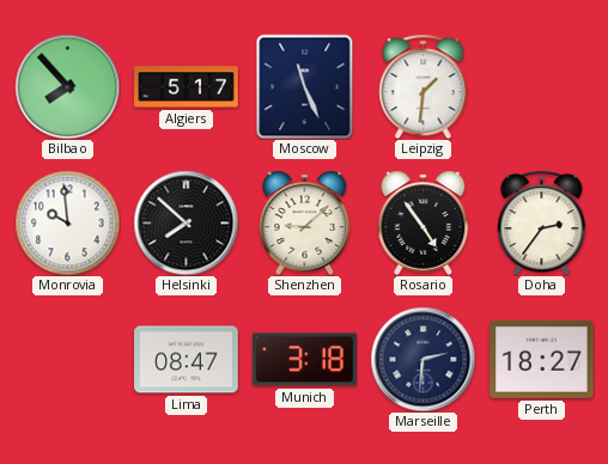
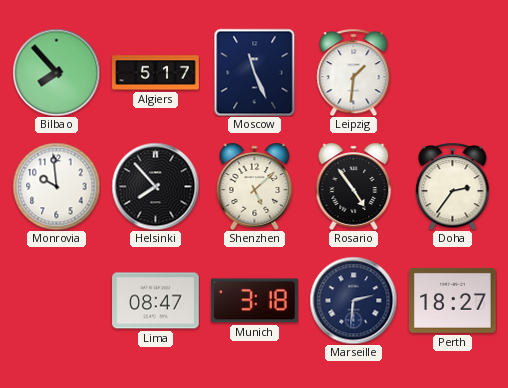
Helsinki: 7:52 -> 7:53
Shenzhen: 9:08 -> 5:08
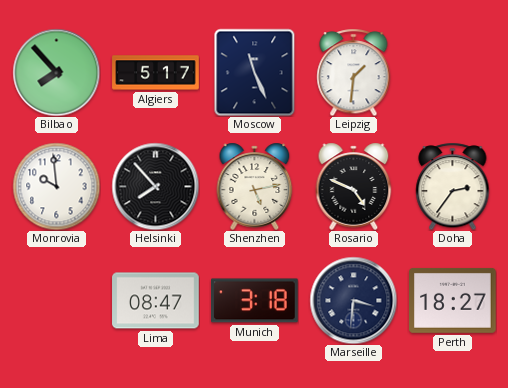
Shenzhen: 5:08 -> 5:13
Rosario: 4:54 -> 4:49
Marseille: 2:31 -> 3:31
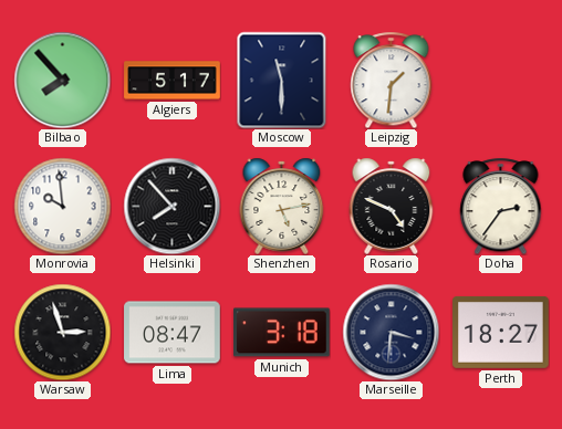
Moscow: 11:26 -> 11:30
Warsaw: none -> 2:57
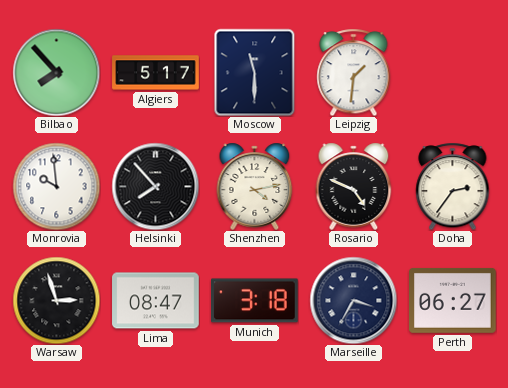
Shenzhen: 5:13 -> 4:13
Marseille: 3:31 -> 3:35
Perth: 18:27 -> 06:27
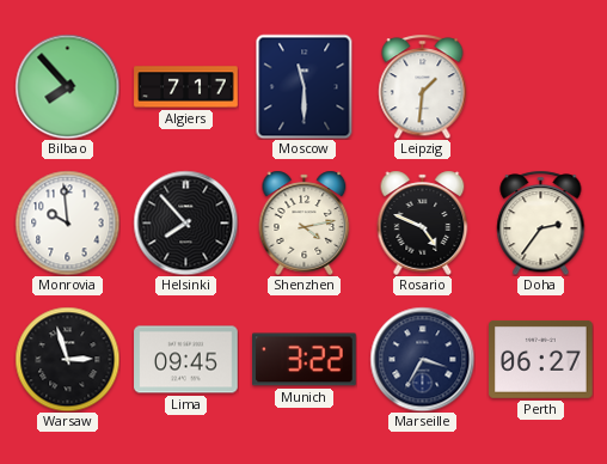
Algiers: 5:17 -> 7:17
Lima: 08:47 -> 09:45
Munich: 3:18 -> 3:22
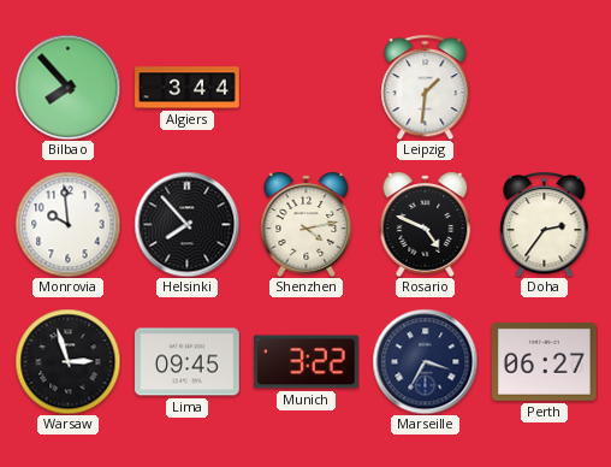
Algiers: 7:17 -> 3:44
Moscow: 11:30 -> none
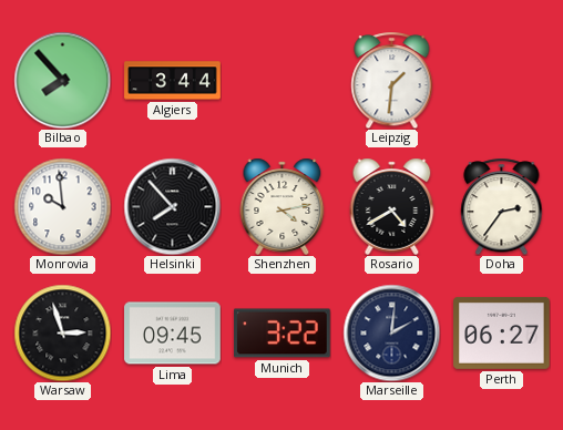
Rosario: 4:49 -> 4:40
Marseille: 3:35 -> 2:01
